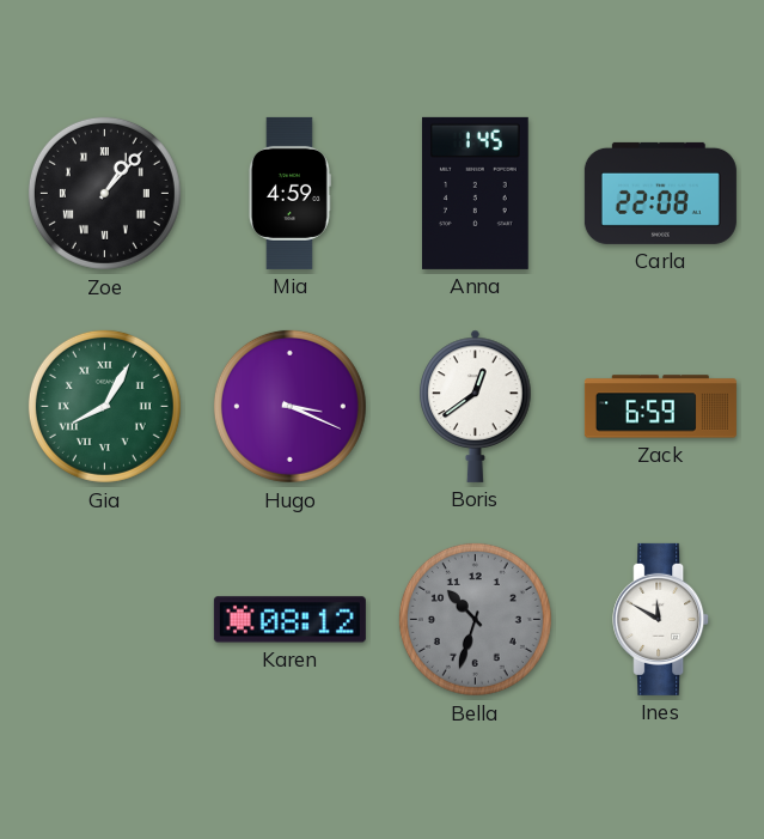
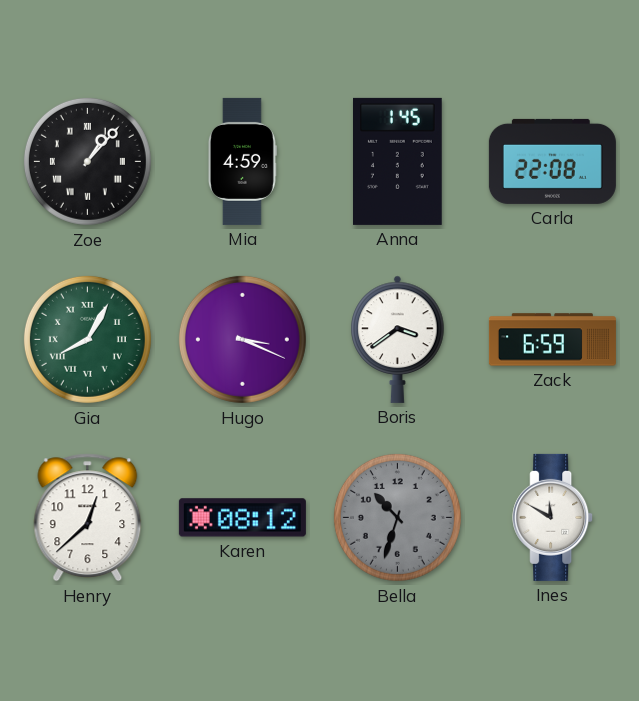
Boris: 12:39 -> 3:39
Henry: none -> 12:38
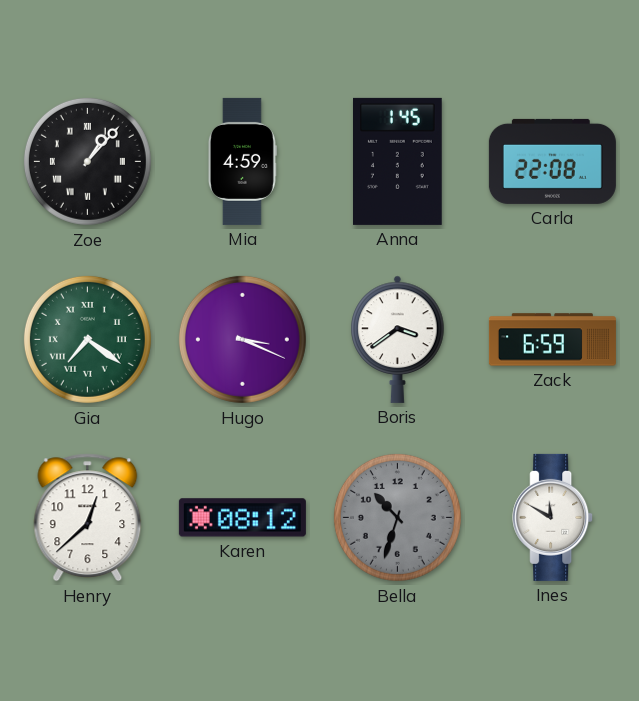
Gia: 8:05 -> 7:21
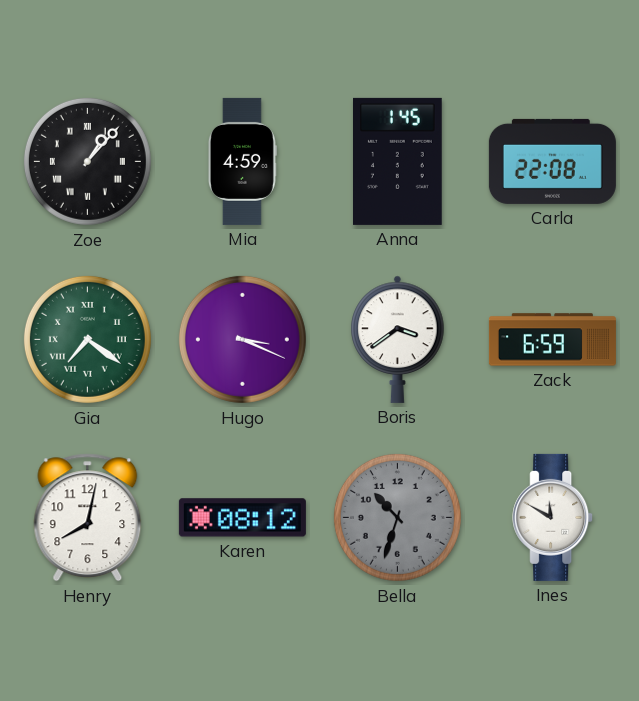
Henry: 12:38 -> 8:02
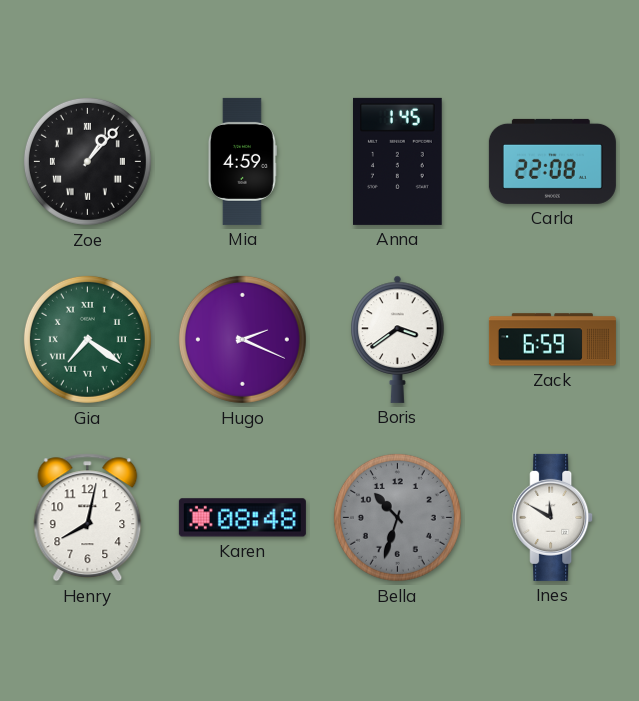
Hugo: 3:19 -> 2:19
Karen: 08:12 -> 08:48
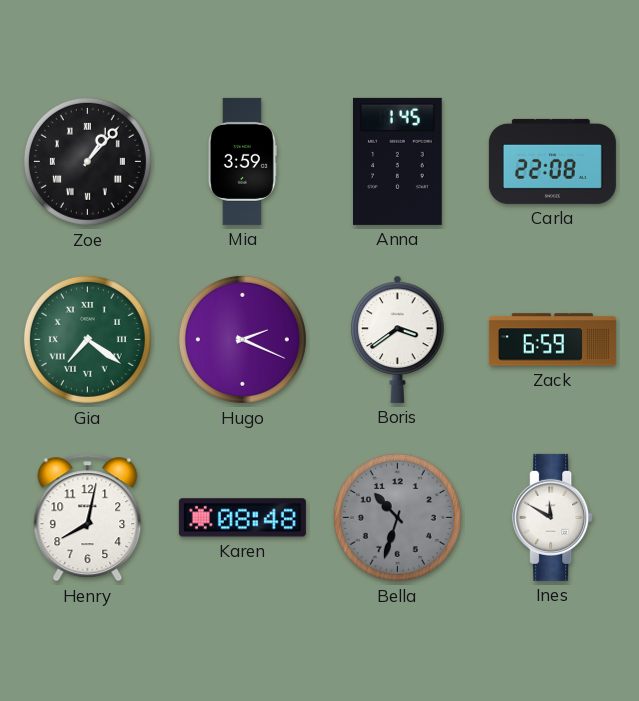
Mia: 4:59 -> 3:59
